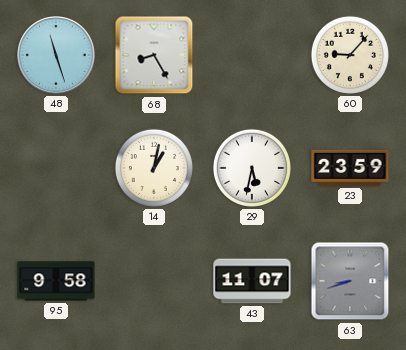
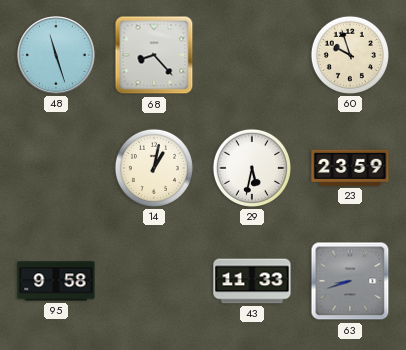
68: 8:25 -> 8:23
60: 9:07 -> 9:57
43: 11:07 -> 11:33
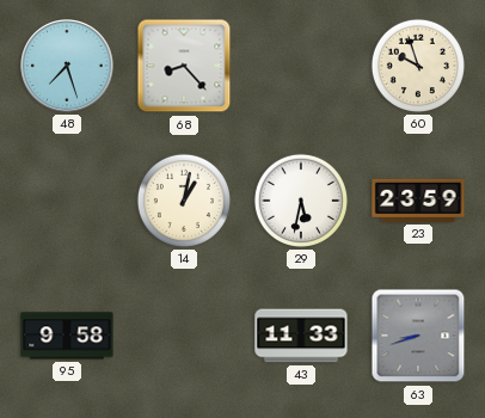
48: 11:27 -> 7:27
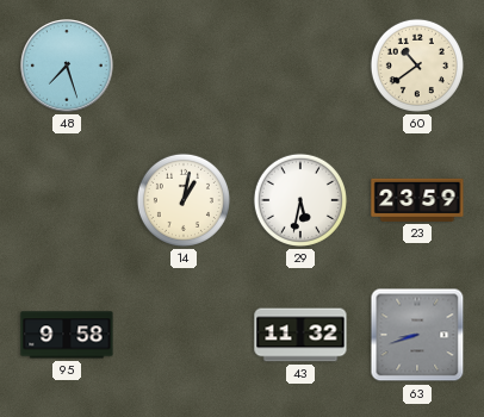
68: 8:23 -> none
60: 9:57 -> 10:39
43: 11:33 -> 11:32
